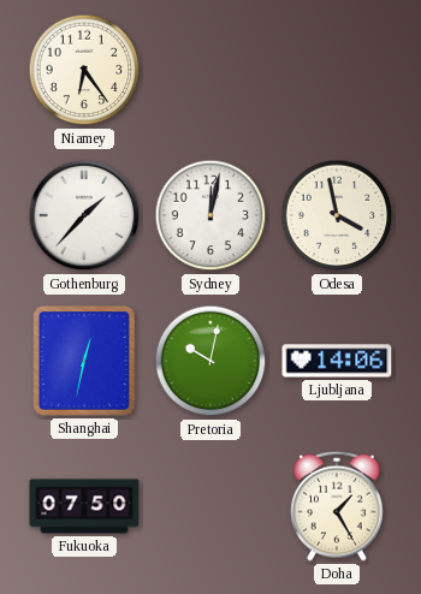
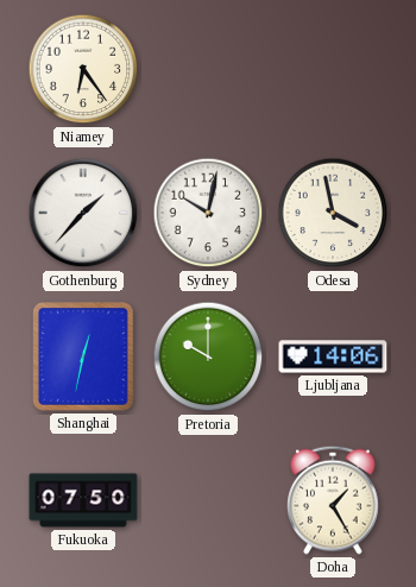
Sydney: 12:02 -> 10:02
Pretoria: 10:02 -> 10:00
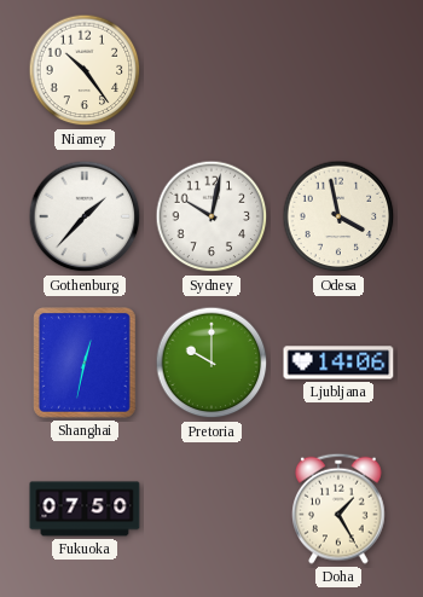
Niamey: 6:24 -> 10:24
